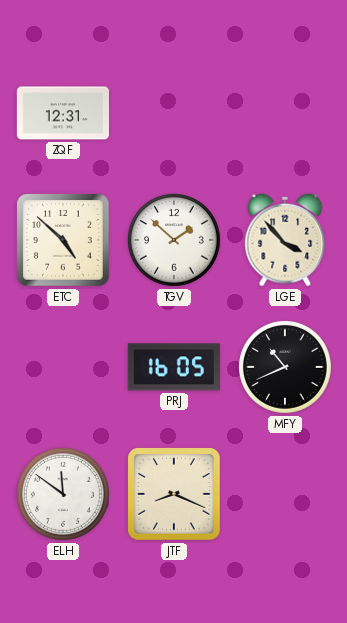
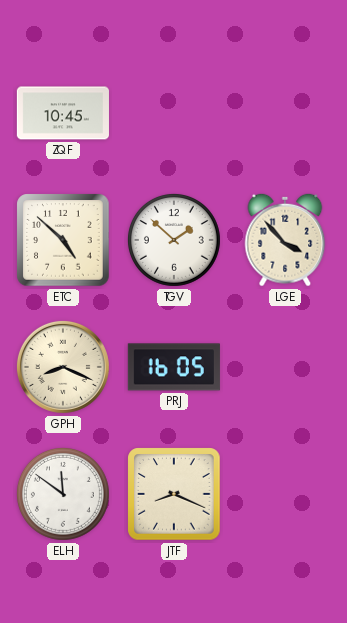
ZQF: 12:31 -> 10:45
GPH: none -> 8:19
MFY: 10:41 -> none
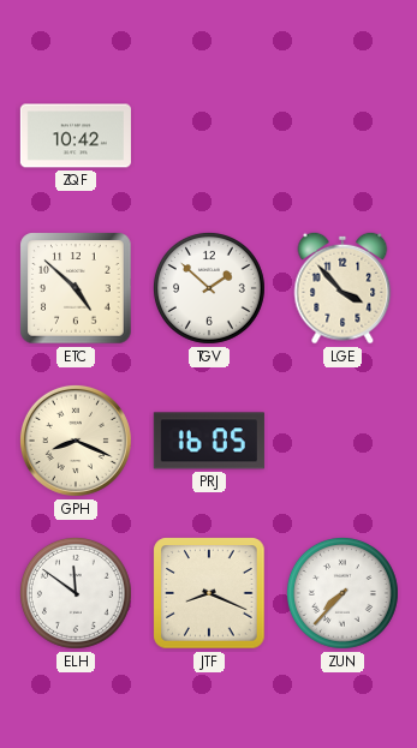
ZQF: 10:45 -> 10:42
ZUN: none -> 7:37
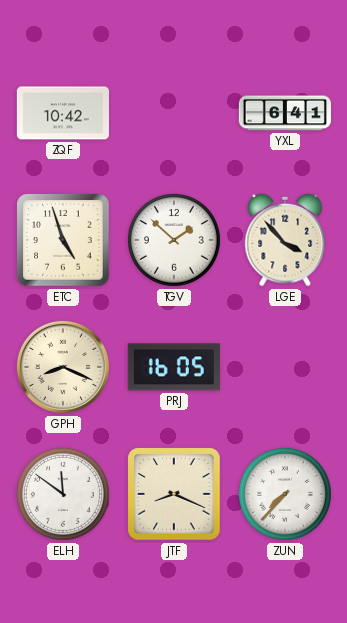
YXL: none -> 6:41
ETC: 4:52 -> 4:57
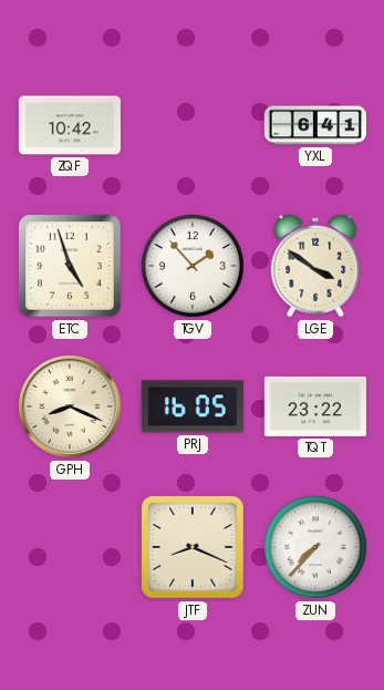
TGV: 1:52 -> 1:53
LGE: 3:53 -> 3:51
TQT: none -> 23:22
ELH: 11:51 -> none
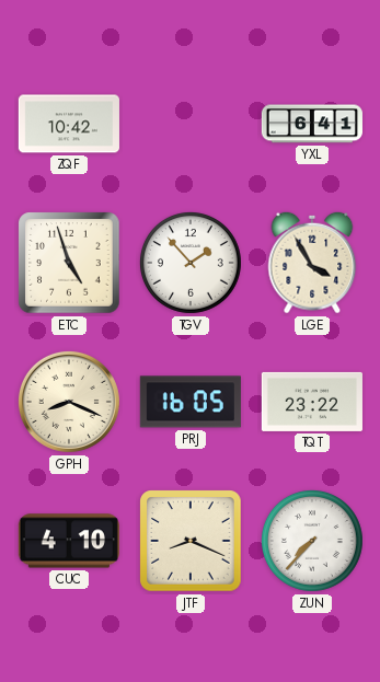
LGE: 3:51 -> 3:55
CUC: none -> 4:10
